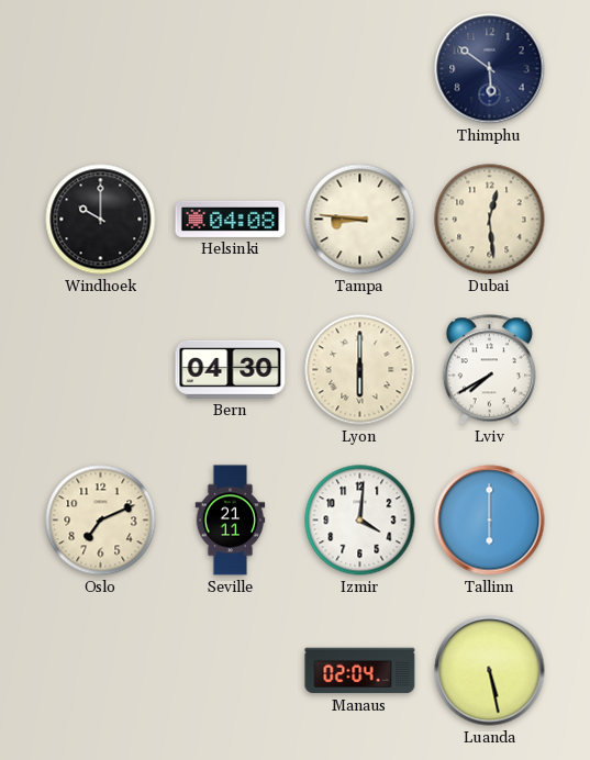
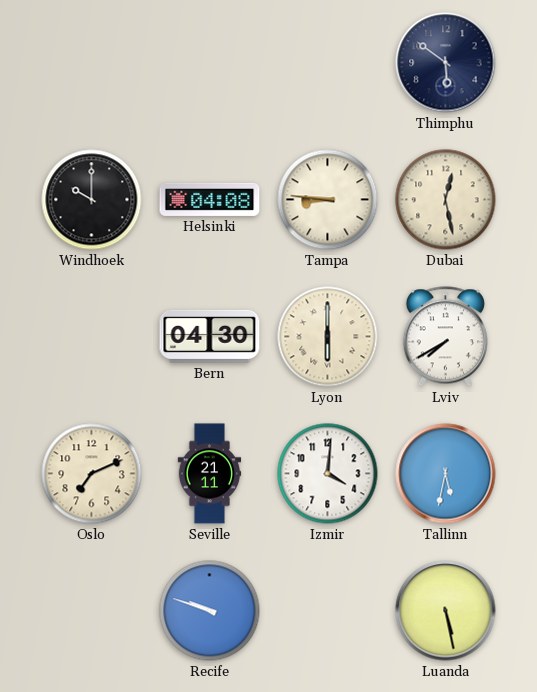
Dubai: 12:29 -> 12:28
Tallinn: 6:00 -> 5:32
Recife: none -> 9:48
Manaus: 02:04 -> none
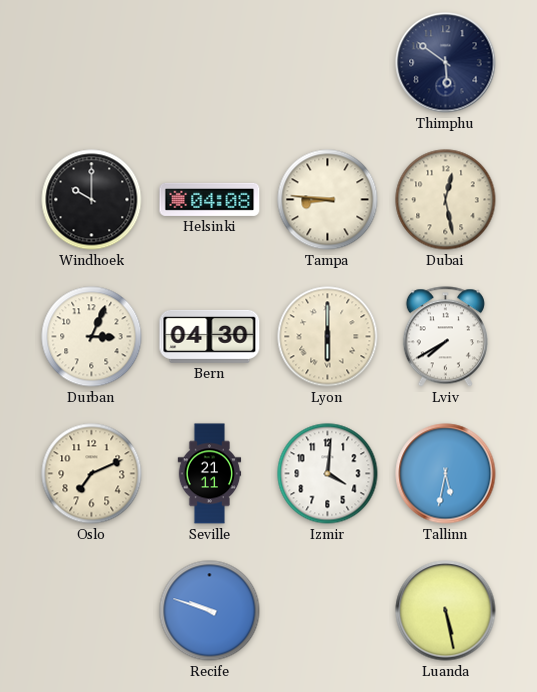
Durban: none -> 3:04
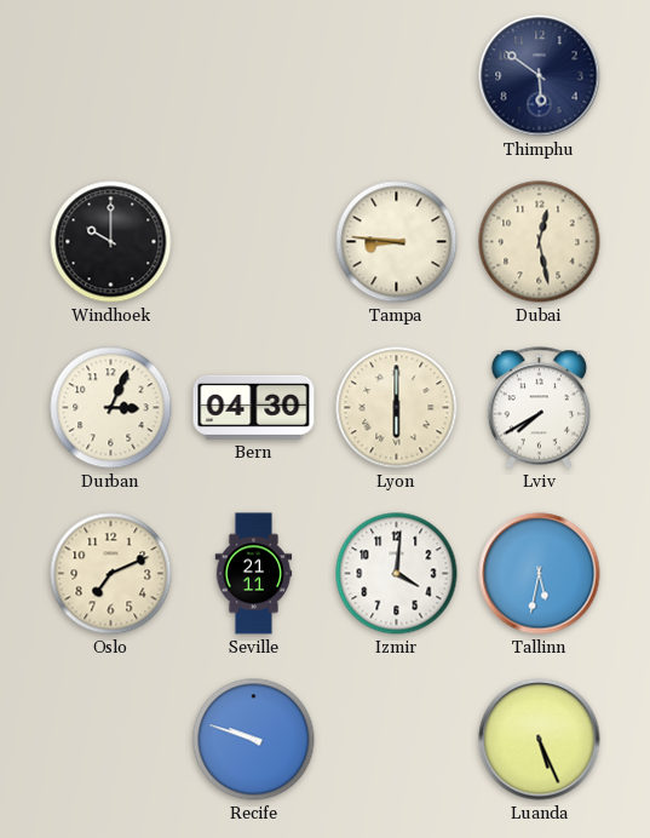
Helsinki: 04:08 -> none
Luanda: 5:28 -> 5:26
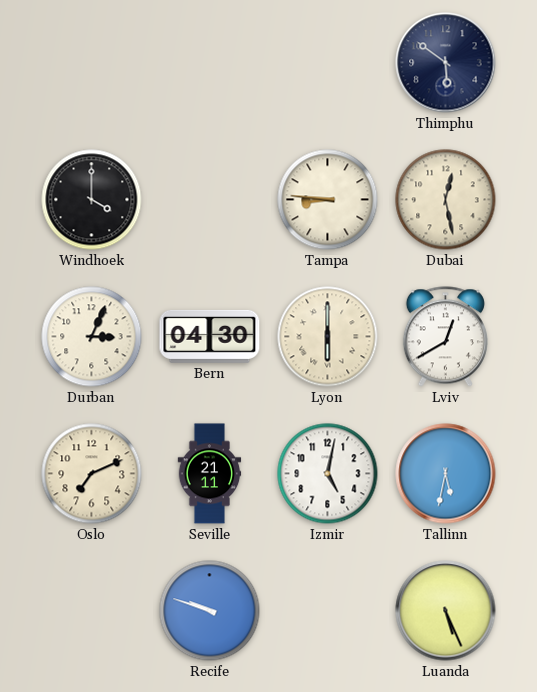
Windhoek: 10:00 -> 4:00
Lviv: 7:40 -> 12:40
Izmir: 4:01 -> 5:02
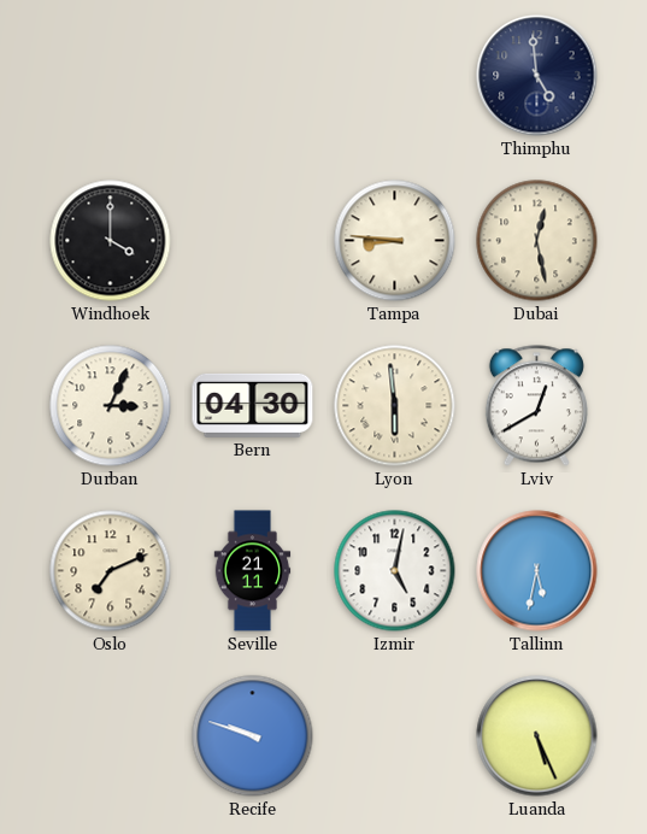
Thimphu: 5:51 -> 4:59
Lyon: 6:00 -> 5:59
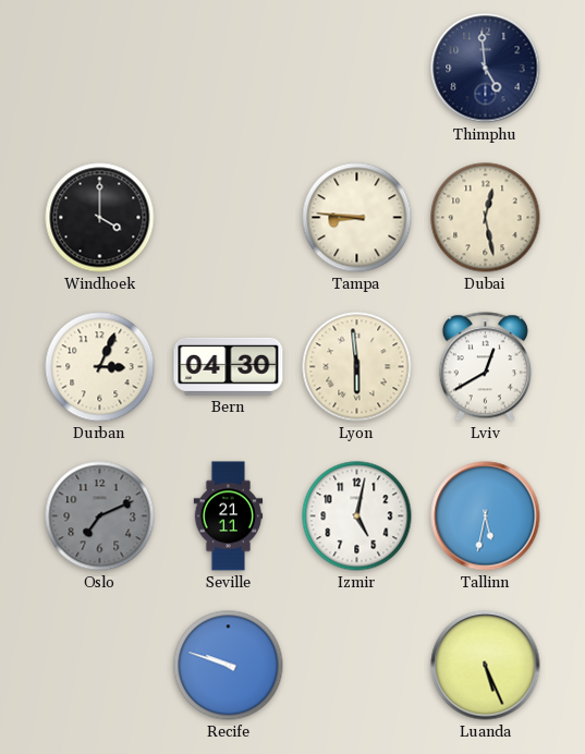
Oslo dial: cream -> grey
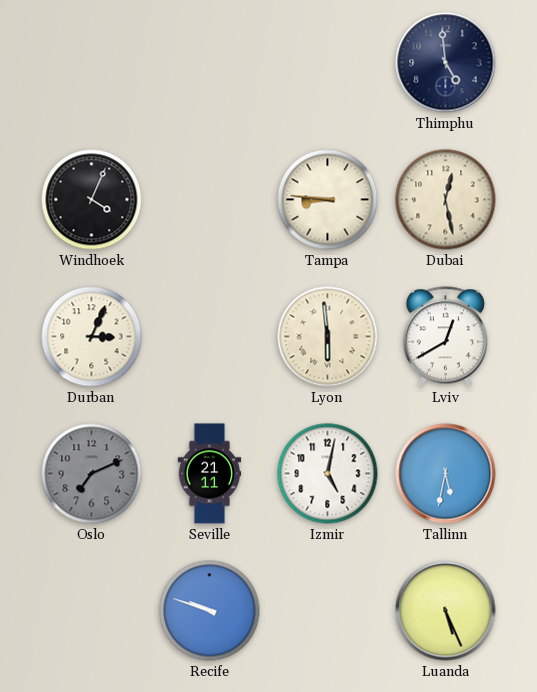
Windhoek: 4:00 -> 4:04
Bern: 04:30 -> none
